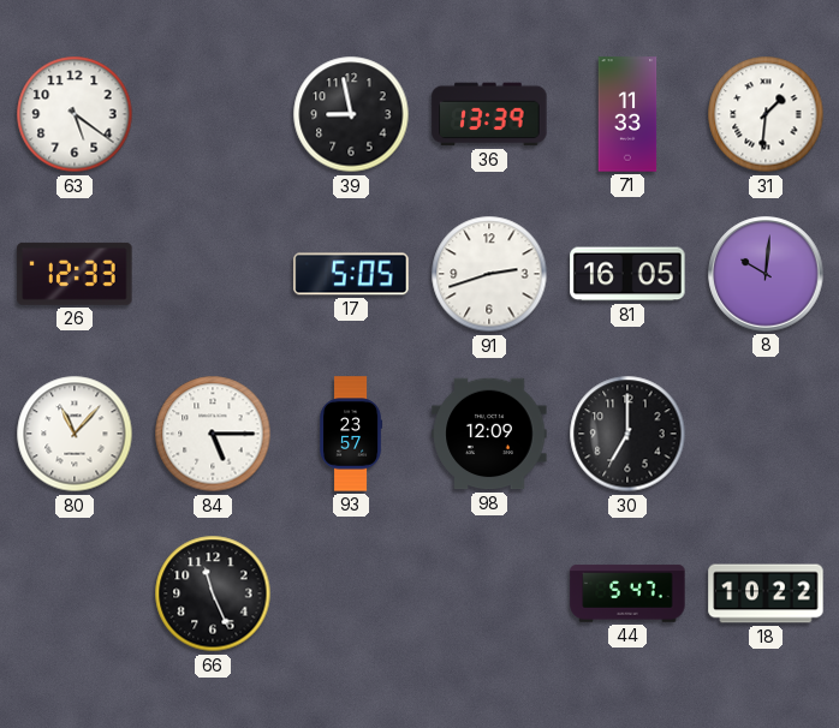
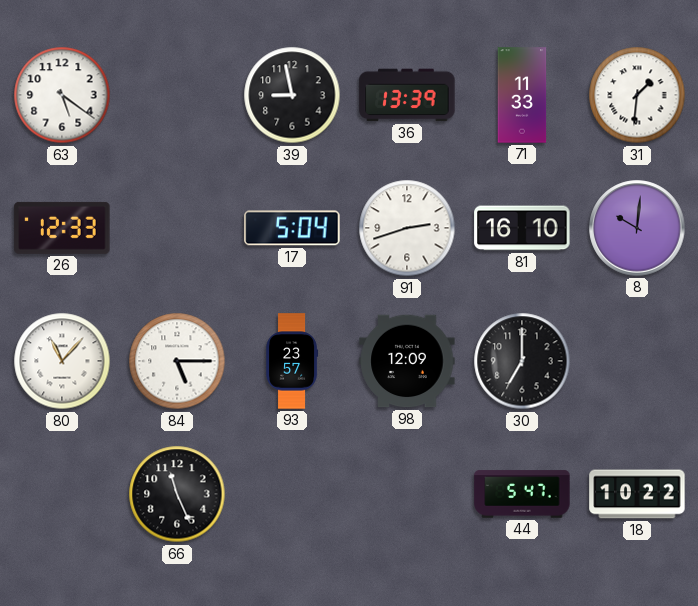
17: 5:05 -> 5:04
81: 16:05 -> 16:10
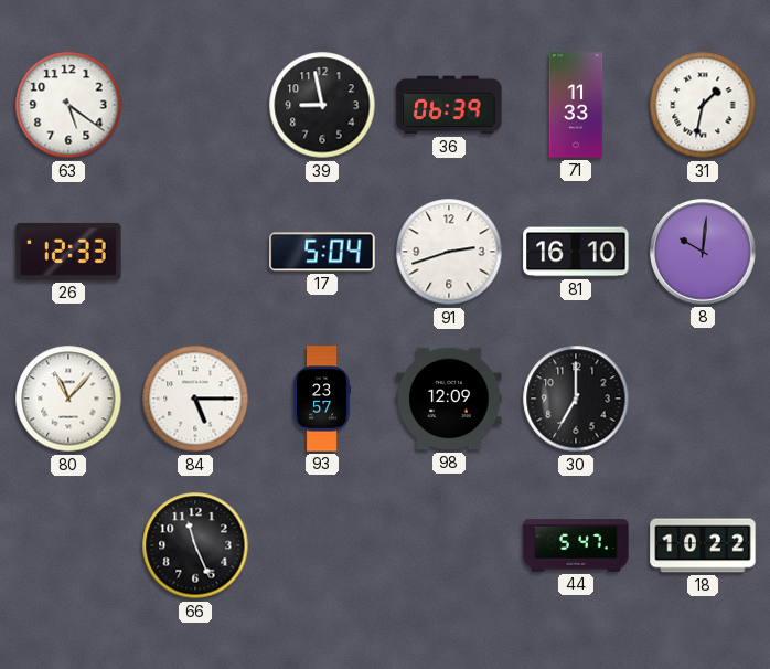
36: 13:39 -> 06:39
31: 1:31 -> 1:32
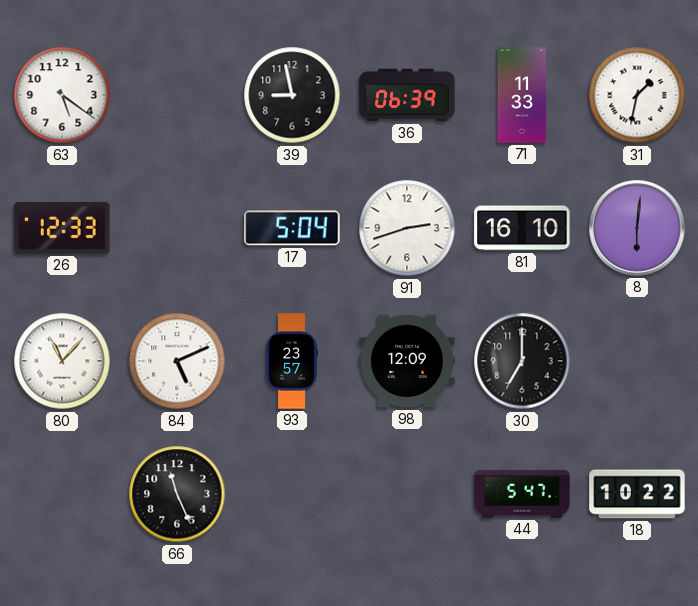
8: 10:01 -> 6:01
84: 5:15 -> 5:11
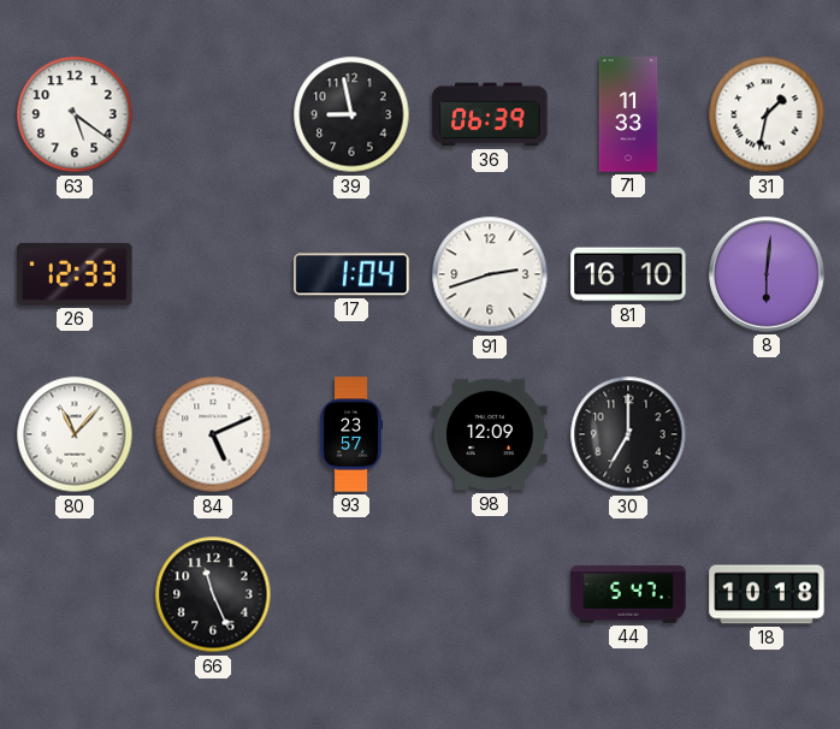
17: 5:04 -> 1:04
18: 10:22 -> 10:18
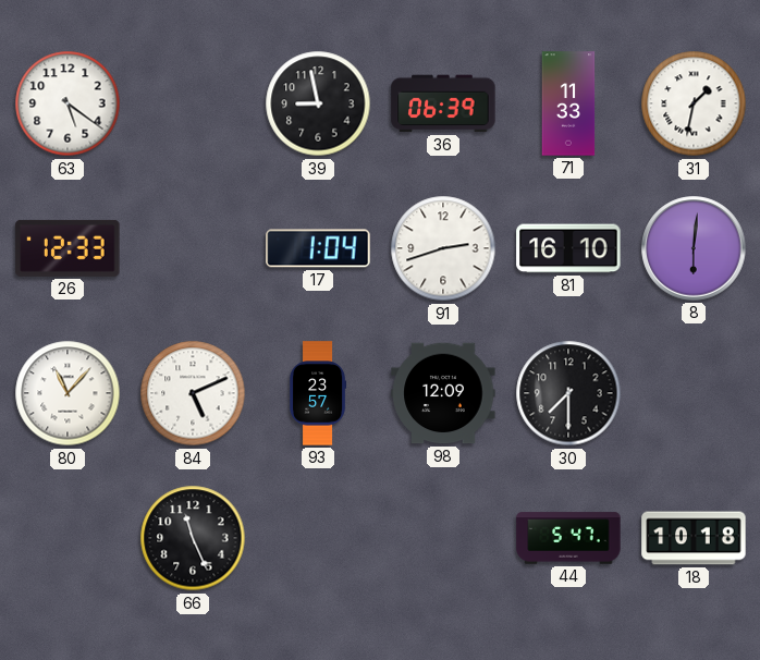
30: 7:00 -> 7:30
